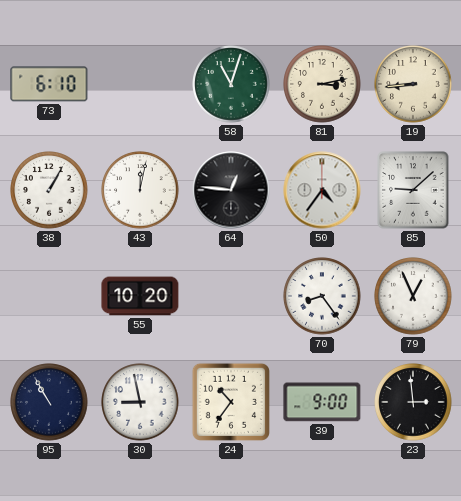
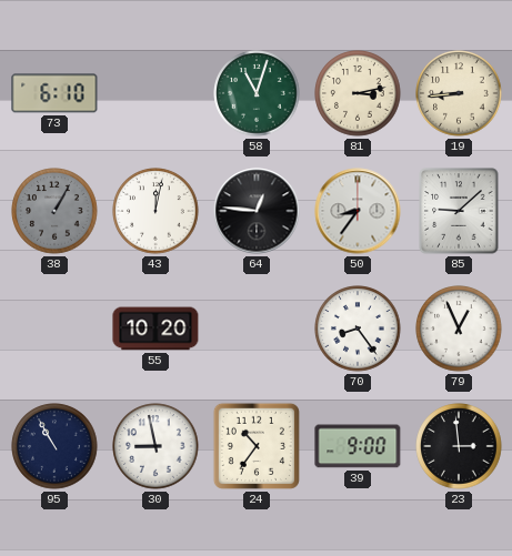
38 dial: white -> grey
50: 4:36 -> 8:36
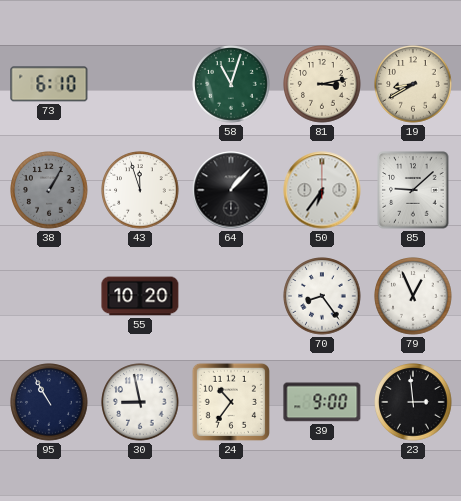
19: 8:44 -> 8:40
43: 12:02 -> 11:57
64: 12:46 -> 1:07
50: 8:36 -> 6:36
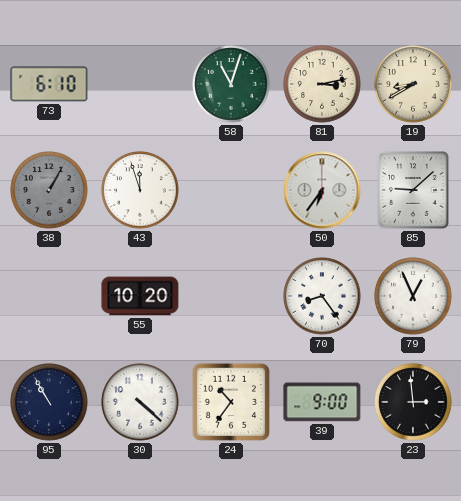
64: 1:07 -> none
30: 8:58 -> 4:22
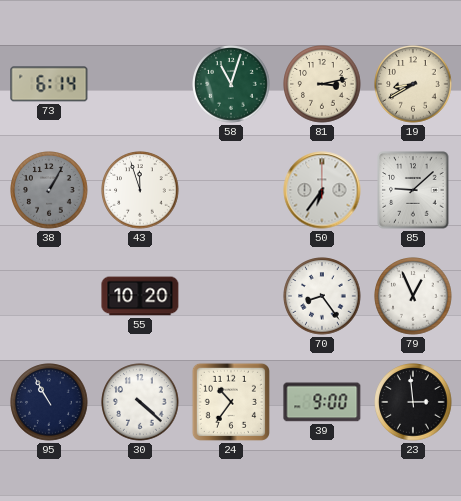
73: 6:10 -> 6:14
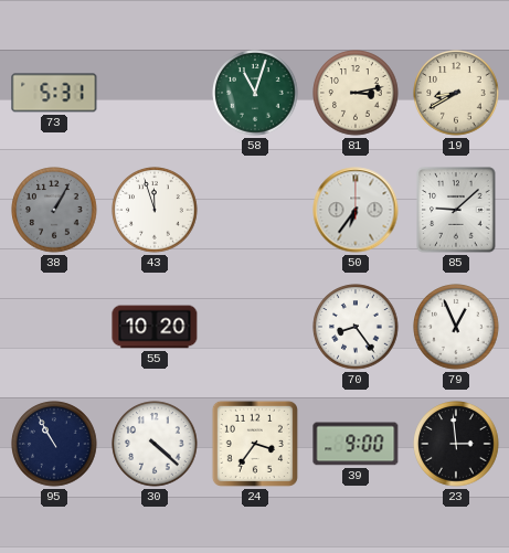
73: 6:14 -> 5:31
24: 10:36 -> 3:36
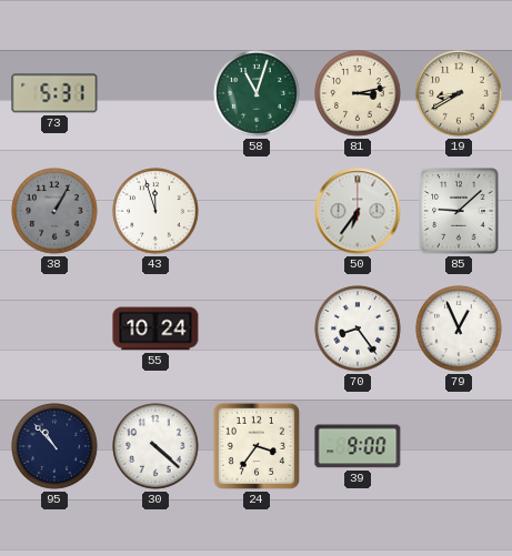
55: 10:20 -> 10:24
95: 10:55 -> 10:53
23: 2:59 -> none
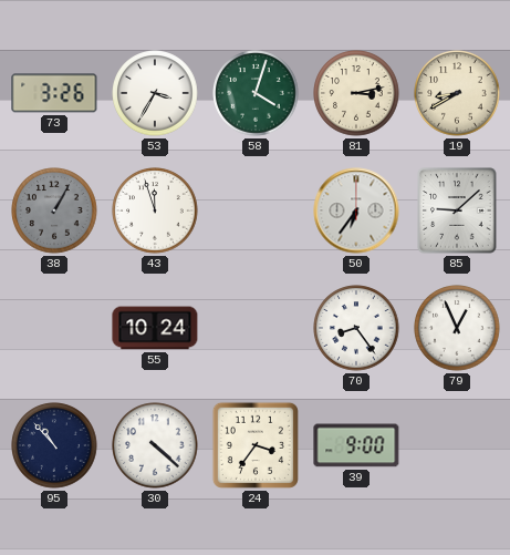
73: 5:31 -> 3:26
53: none -> 3:35
58: 11:03 -> 4:03
